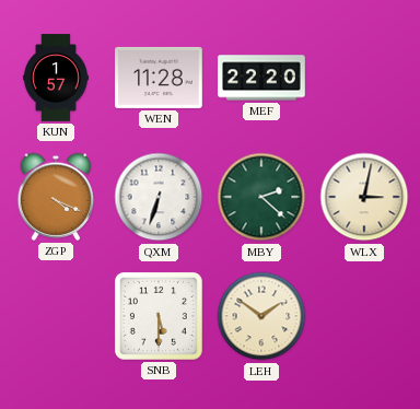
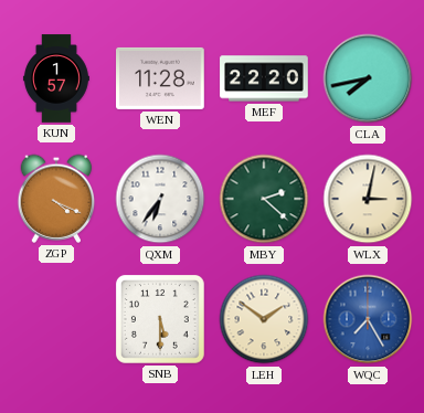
CLA: none -> 7:43
QXM: 6:33 -> 6:36
WQC: none -> 7:25
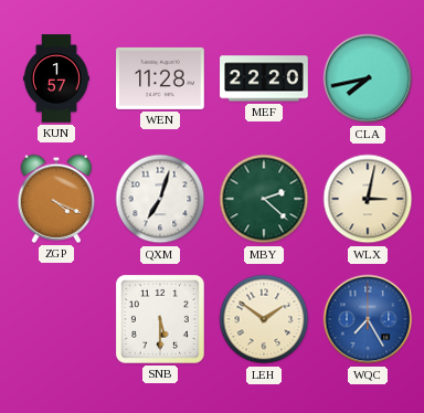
QXM: 6:36 -> 7:03
